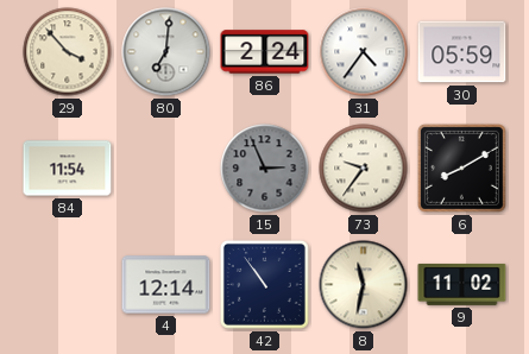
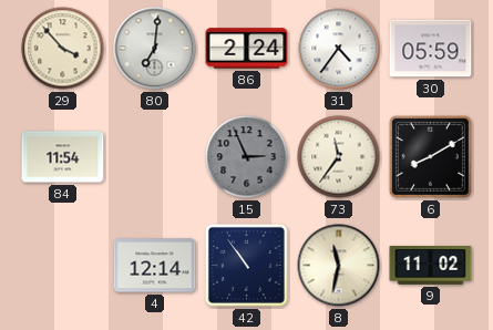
73: 9:36 -> 11:36
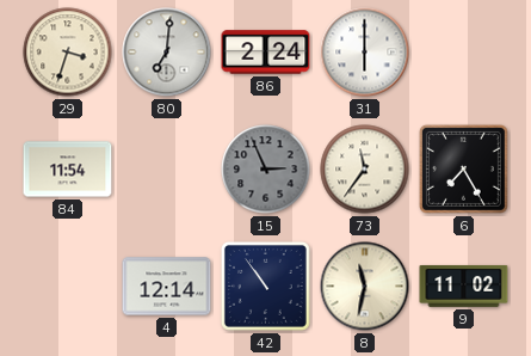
29: 3:53 -> 3:33
31: 4:36 -> 6:00
30: 05:59 -> none
6: 8:10 -> 7:25
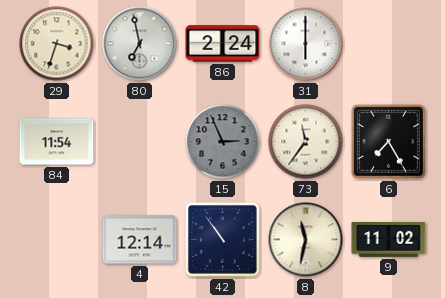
80: 7:01 -> 6:58
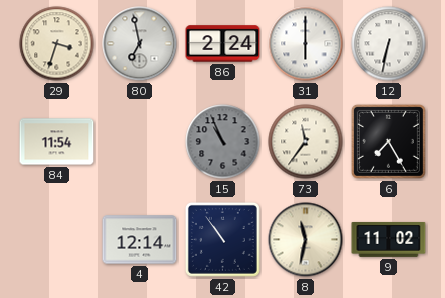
12: none -> 6:32
15: 2:56 -> 10:56
